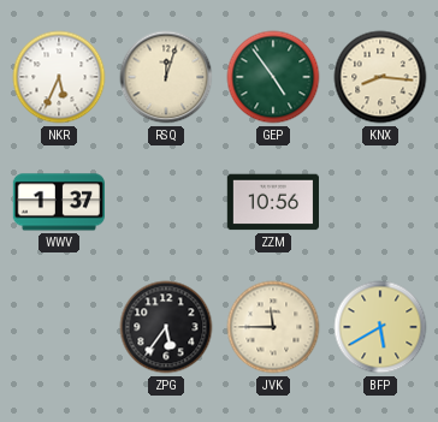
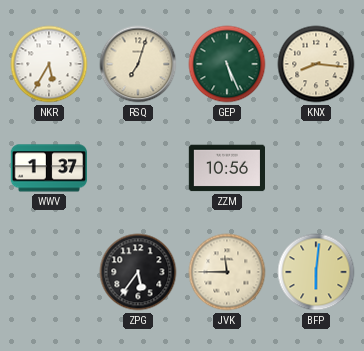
NKR: 5:34 -> 5:35
RSQ: 12:03 -> 7:03
GEP: 4:54 -> 5:26
BFP: 5:40 -> 6:01
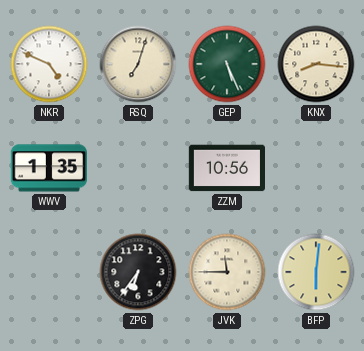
NKR: 5:35 -> 4:49
WWV: 1:37 -> 1:35
ZPG: 5:36 -> 6:36
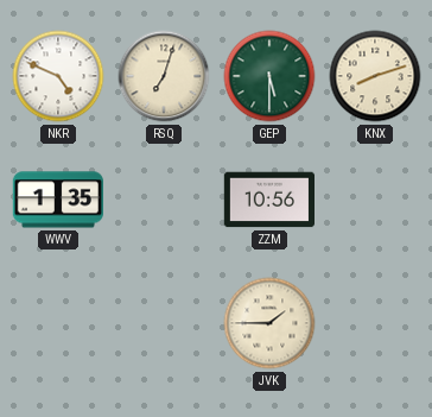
GEP: 5:26 -> 5:30
KNX: 8:16 -> 8:12
ZPG: 6:36 -> none
JVK: 11:45 -> 1:45
BFP: 6:01 -> none
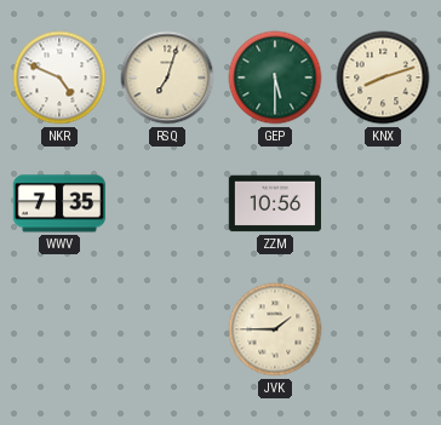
WWV: 1:35 -> 7:35
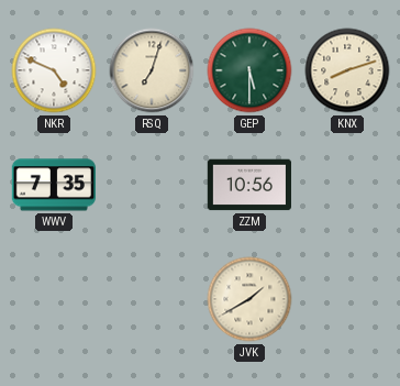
JVK: 1:45 -> 1:40
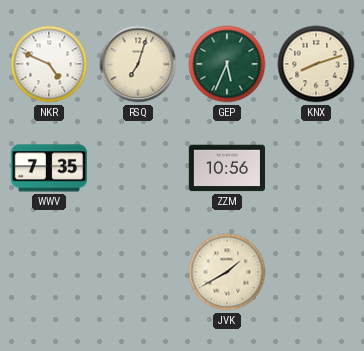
GEP: 5:30 -> 5:34
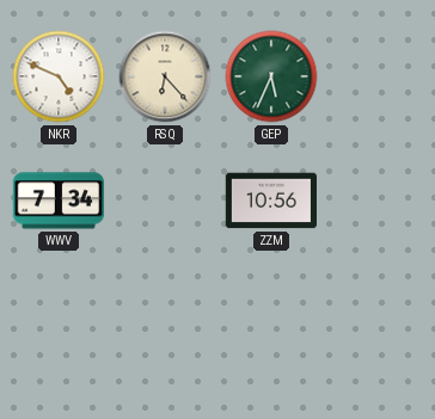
RSQ: 7:03 -> 6:23
KNX: 8:12 -> none
WWV: 7:35 -> 7:34
JVK: 1:40 -> none
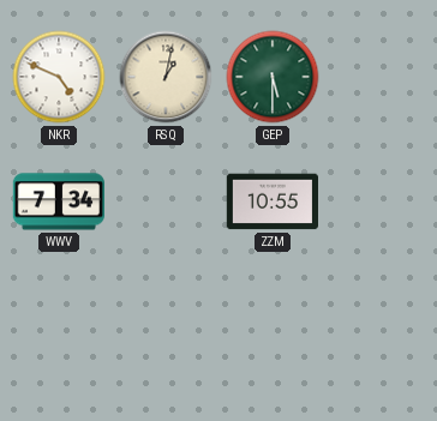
RSQ: 6:23 -> 1:02
GEP: 5:34 -> 5:30
ZZM: 10:56 -> 10:55
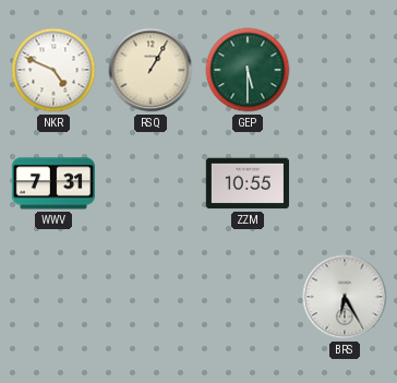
RSQ: 1:02 -> 1:05
WWV: 7:34 -> 7:31
BRS: none -> 6:25
